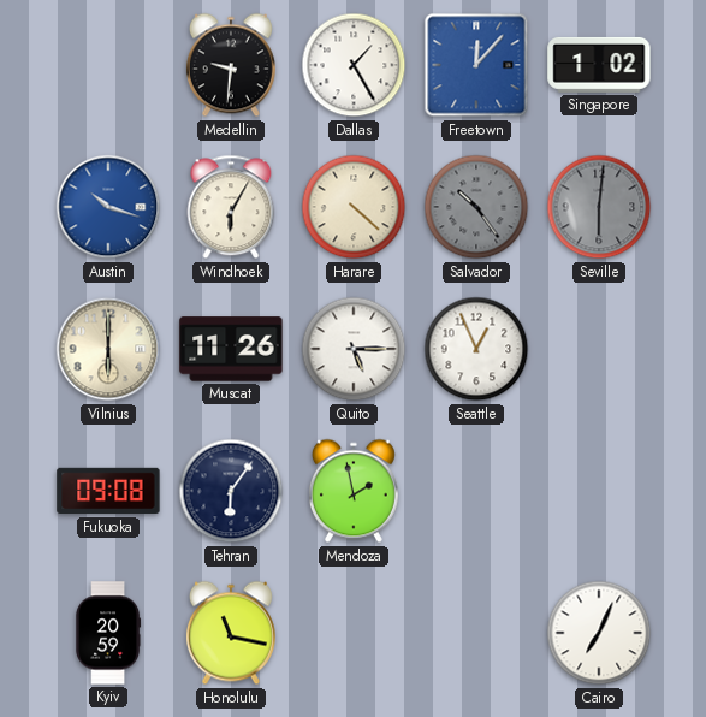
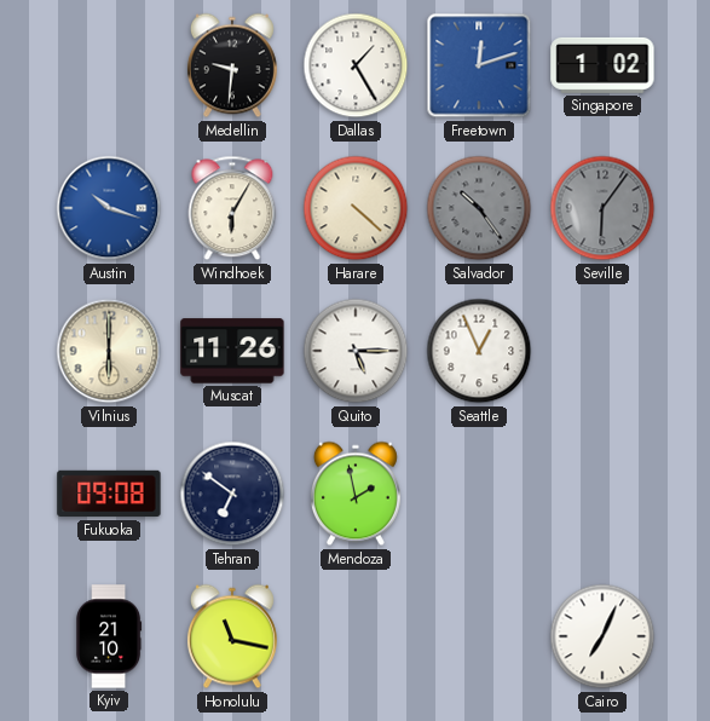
Freetown: 12:07 -> 12:12
Seville: 6:01 -> 6:06
Tehran: 6:06 -> 6:51
Kyiv: 20:59 -> 21:10
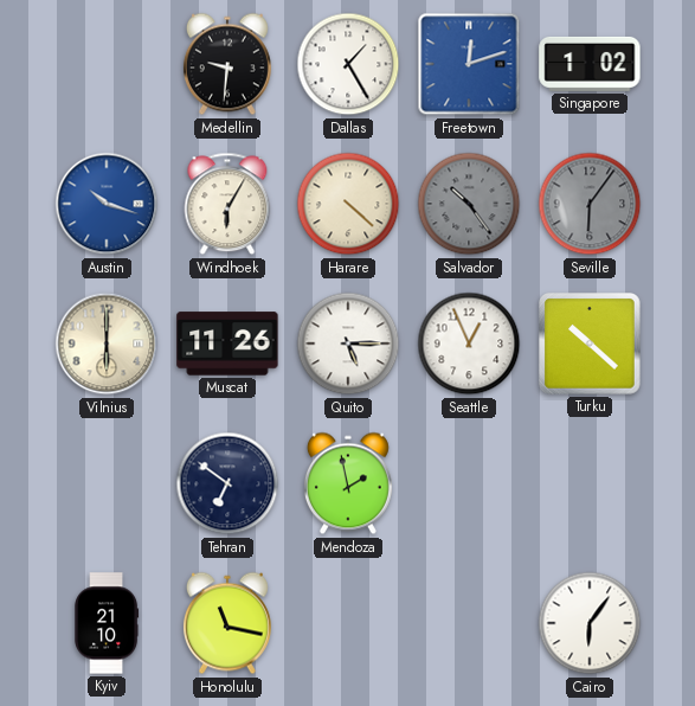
Turku: none -> 10:22
Fukuoka: 09:08 -> none
Cairo: 7:04 -> 6:06
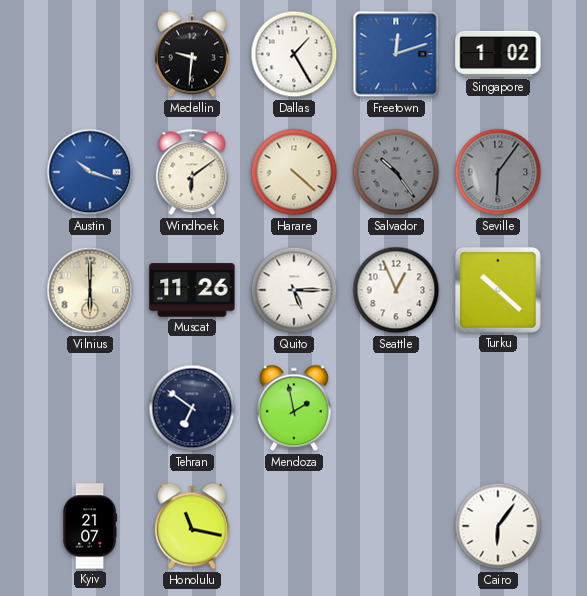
Windhoek: 6:05 -> 6:09
Kyiv: 21:10 -> 21:07
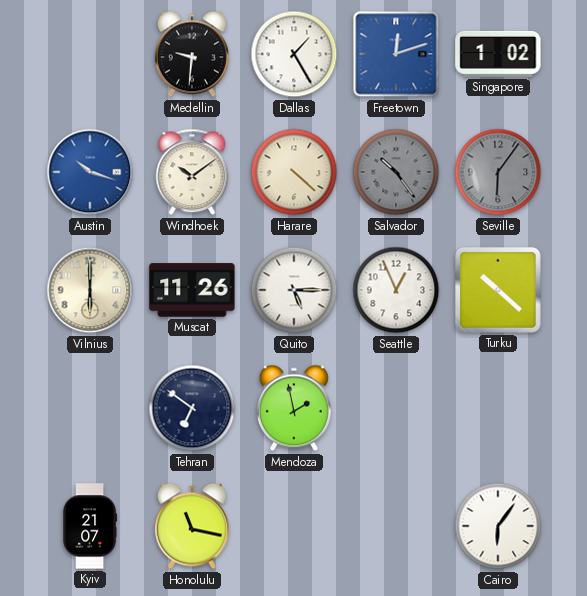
Windhoek: 6:09 -> 10:09
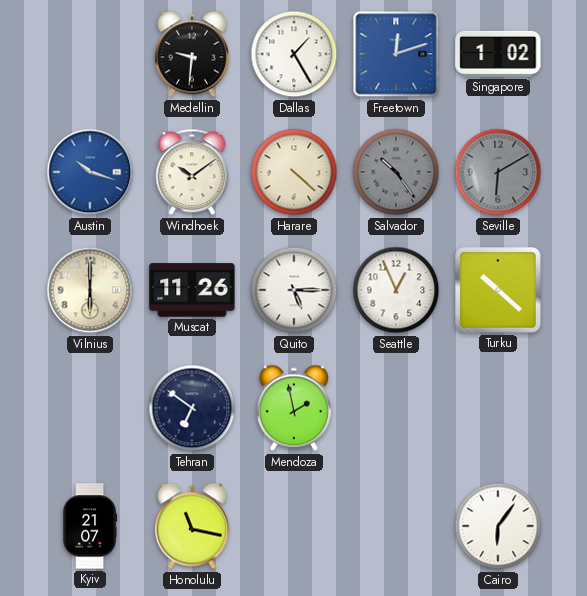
Seville: 6:06 -> 6:10
